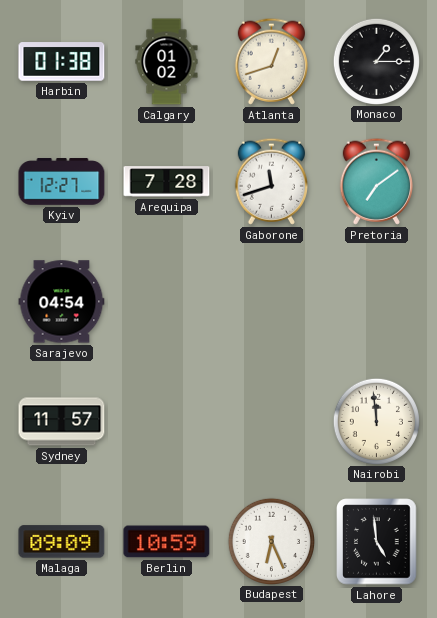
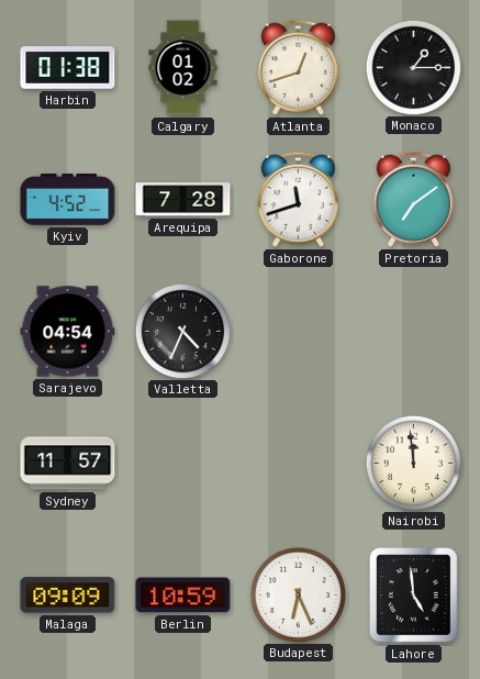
Kyiv: 12:27 -> 4:52
Valletta: none -> 4:34
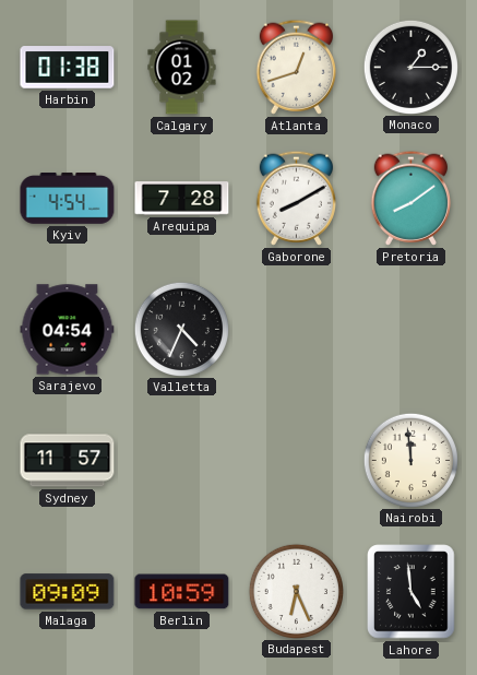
Kyiv: 4:52 -> 4:54
Gaborone: 11:42 -> 8:10
Pretoria: 7:09 -> 8:09
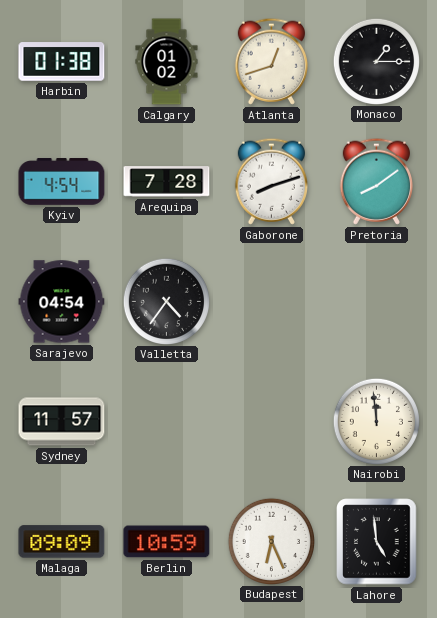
Gaborone: 8:10 -> 8:12
Valletta: 4:34 -> 4:36
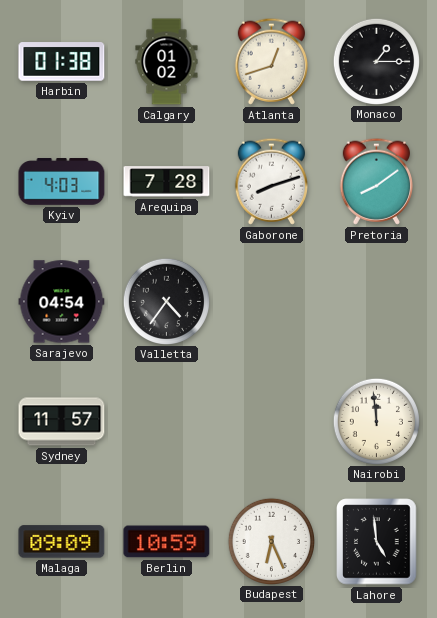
Kyiv: 4:54 -> 4:03
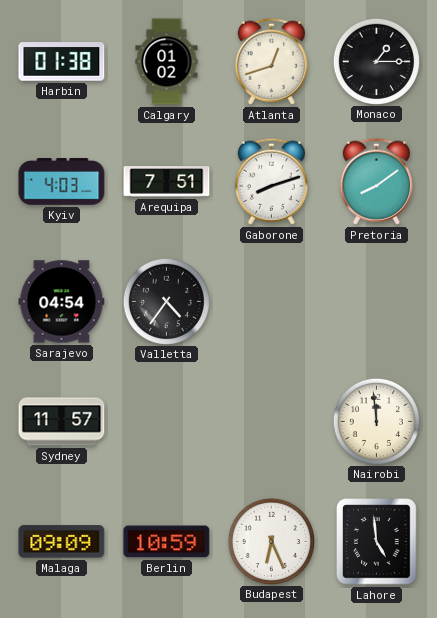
Arequipa: 7:28 -> 7:51
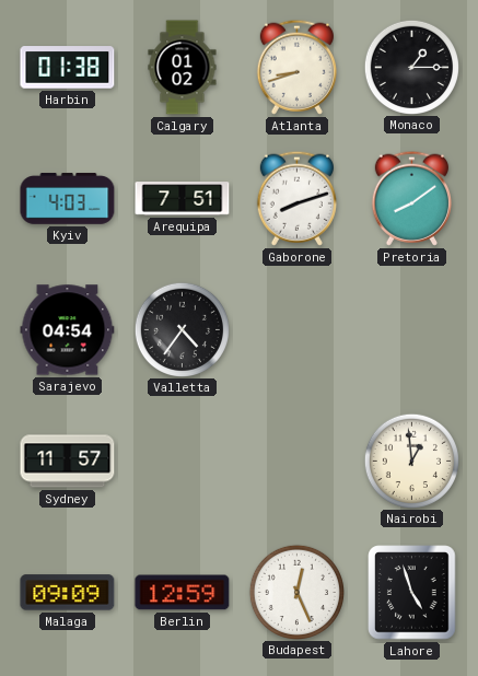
Atlanta: 12:42 -> 8:42
Nairobi: 11:59 -> 12:59
Berlin: 10:59 -> 12:59
Budapest: 6:26 -> 12:26
Lahore: 4:59 -> 4:57
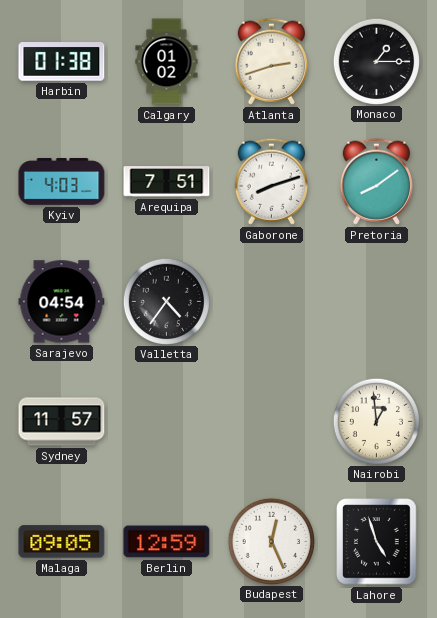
Atlanta: 8:42 -> 2:42
Malaga: 09:09 -> 09:05
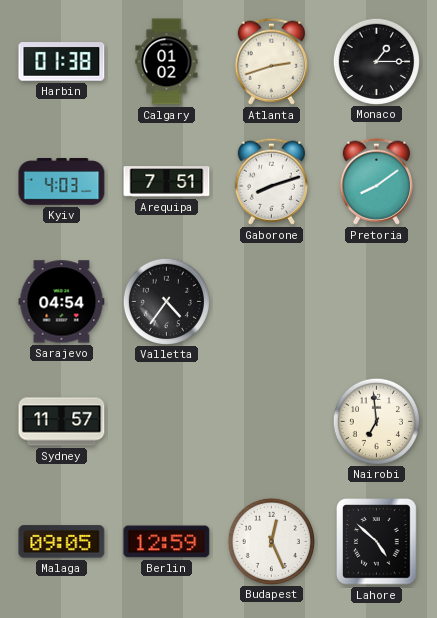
Nairobi: 12:59 -> 6:59
Lahore: 4:57 -> 4:52
